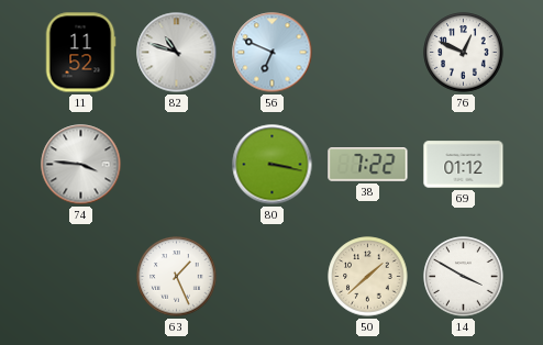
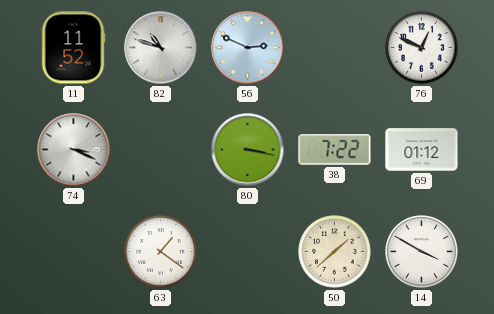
56: 6:49 -> 2:49
74: 3:46 -> 3:19
63: 1:26 -> 1:21
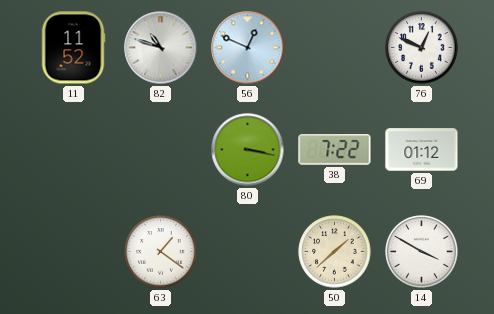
56: 2:49 -> 12:49
74: 3:19 -> none
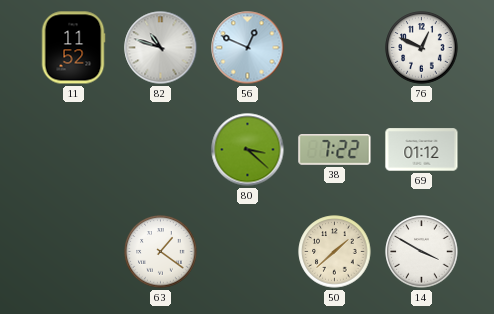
80: 3:17 -> 3:22
